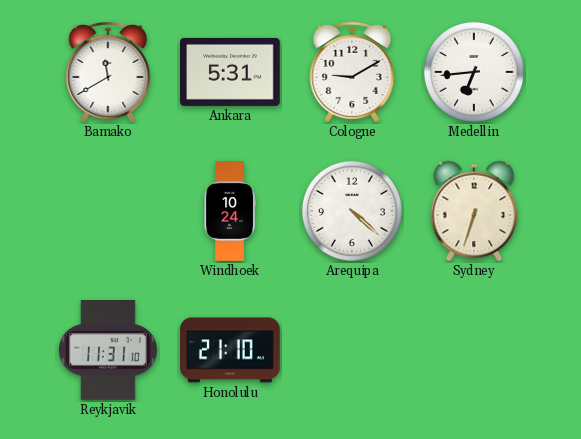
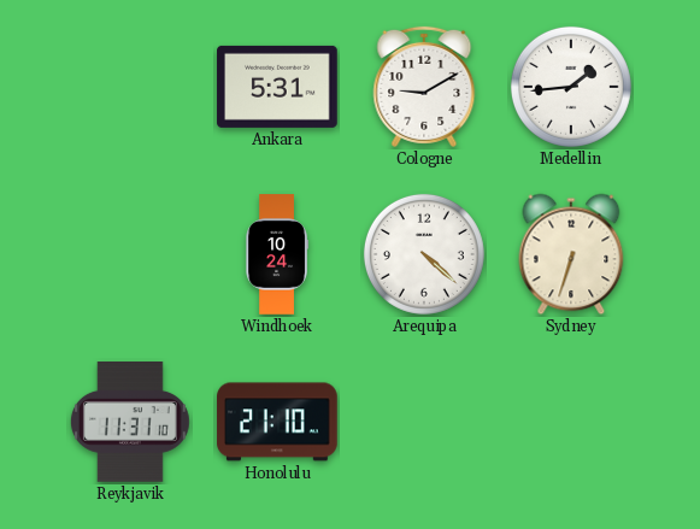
Bamako: 11:40 -> none
Medellin: 6:44 -> 1:44
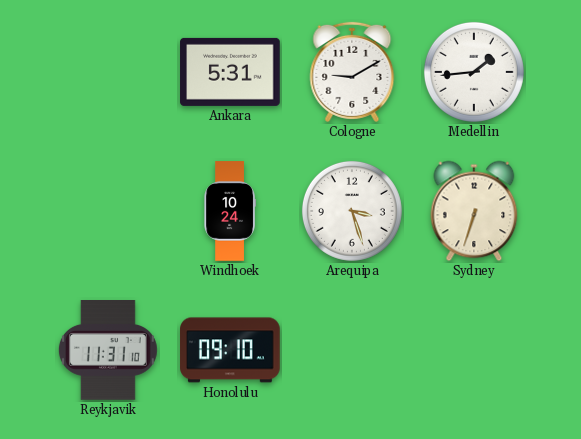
Arequipa: 4:22 -> 3:27
Honolulu: 21:10 -> 09:10
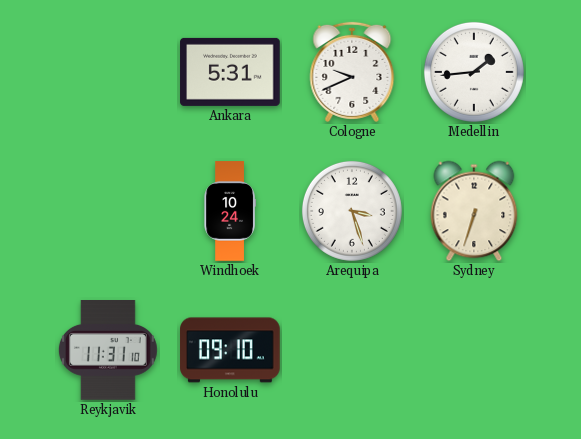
Cologne: 9:10 -> 9:41
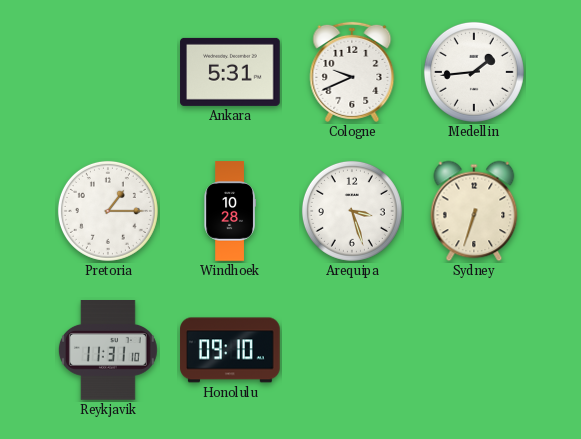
Pretoria: none -> 1:15
Windhoek: 10:24 -> 10:28
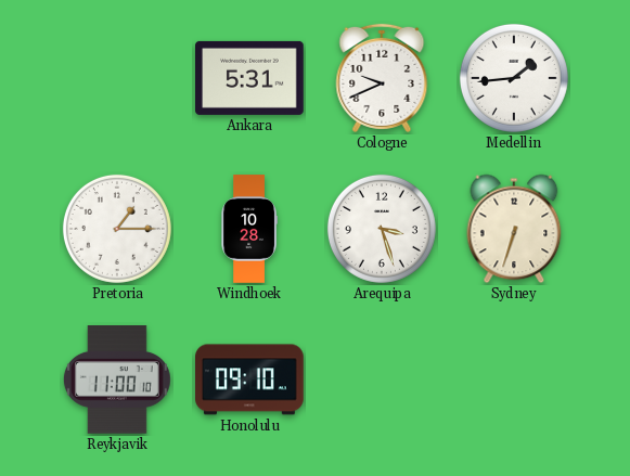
Reykjavik: 11:31 -> 11:00
